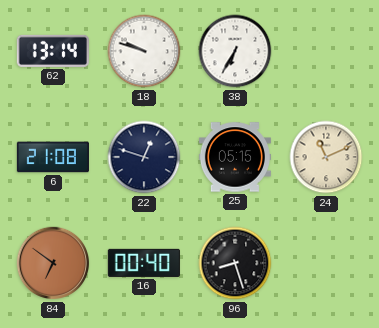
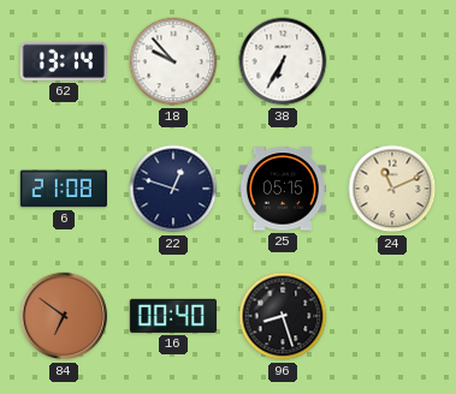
18: 9:48 -> 9:53
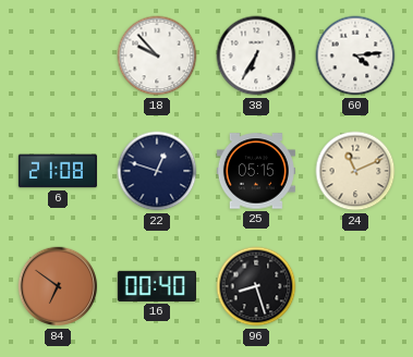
62: 13:14 -> none
60: none -> 4:14
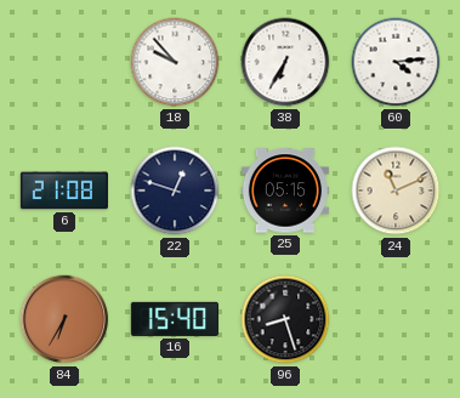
84: 6:51 -> 6:35
16: 00:40 -> 15:40
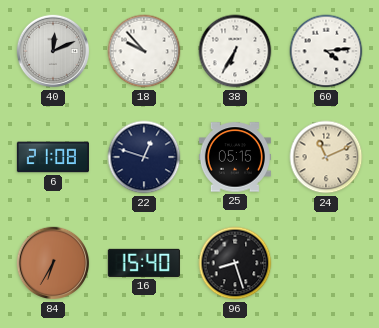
40: none -> 12:11
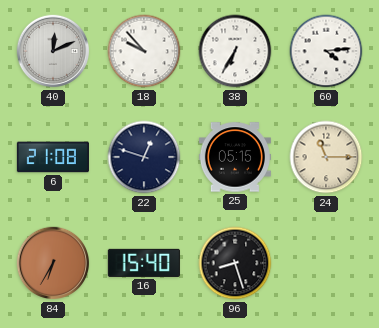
24: 11:11 -> 11:15
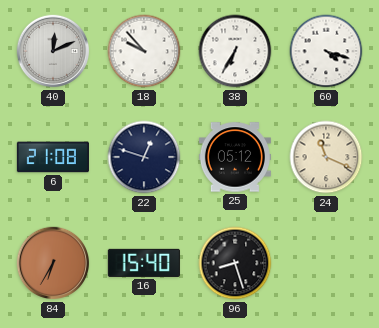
60: 4:14 -> 4:18
25: 05:15 -> 05:12
24: 11:15 -> 11:19
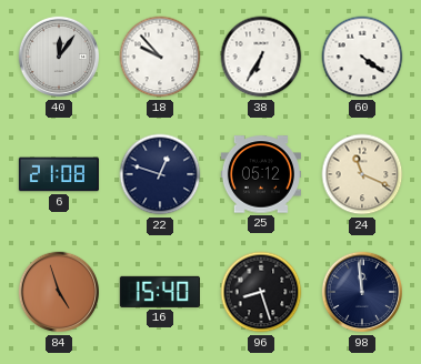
40: 12:11 -> 12:06
60: 4:18 -> 4:21
84: 6:35 -> 4:57
98: none -> 11:59
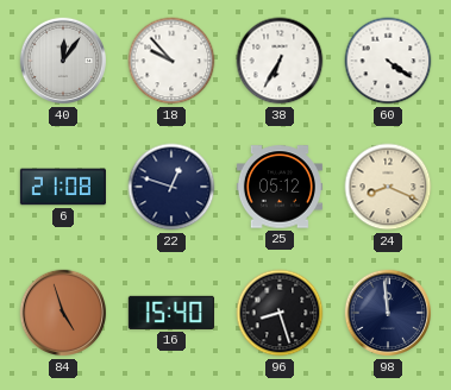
24: 11:19 -> 8:19
